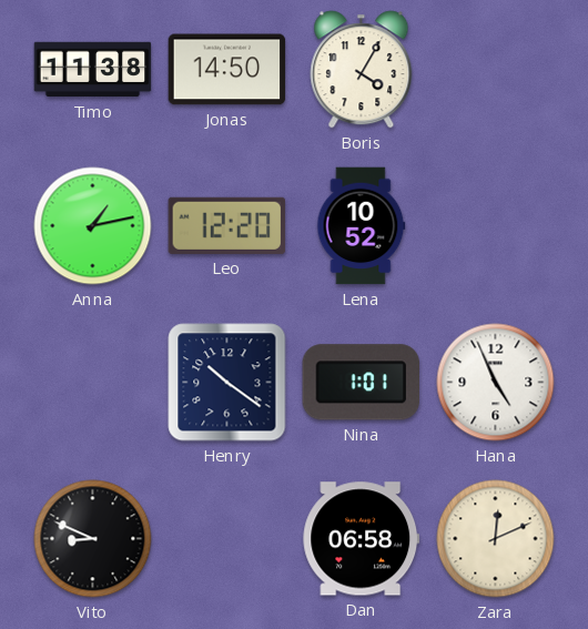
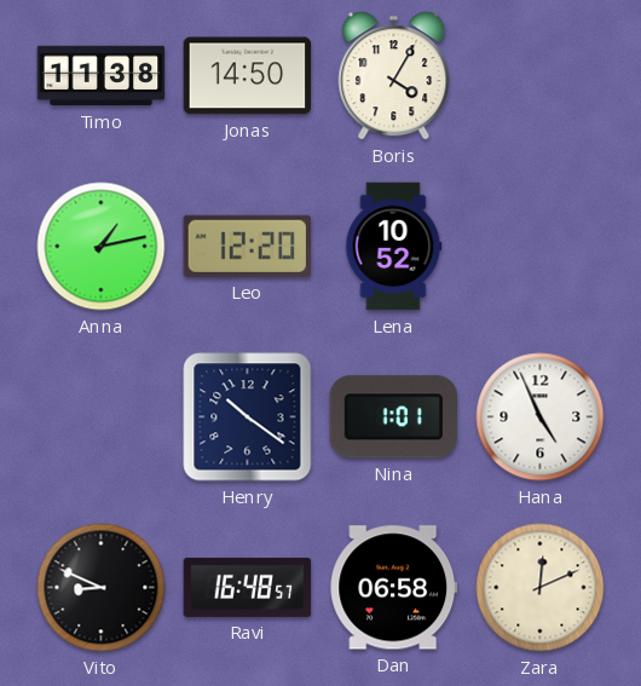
Ravi: none -> 16:48
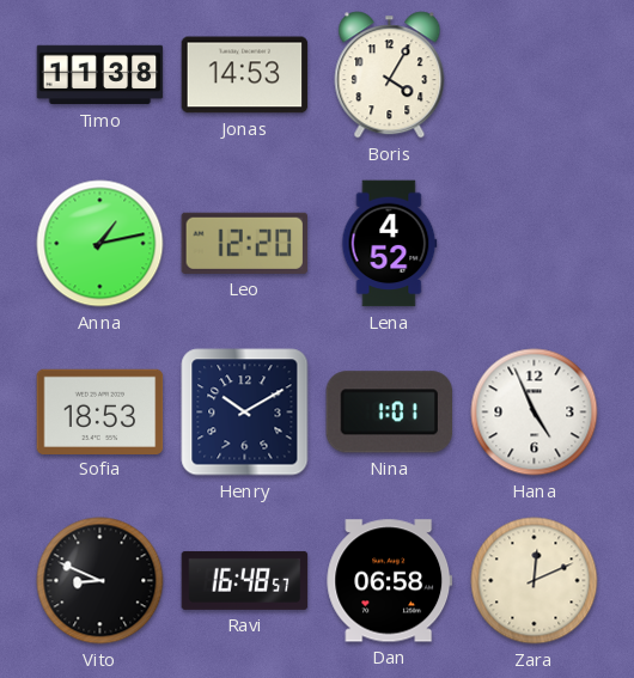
Jonas: 14:50 -> 14:53
Lena: 10:52 -> 4:52
Sofia: none -> 18:53
Henry: 10:21 -> 10:10
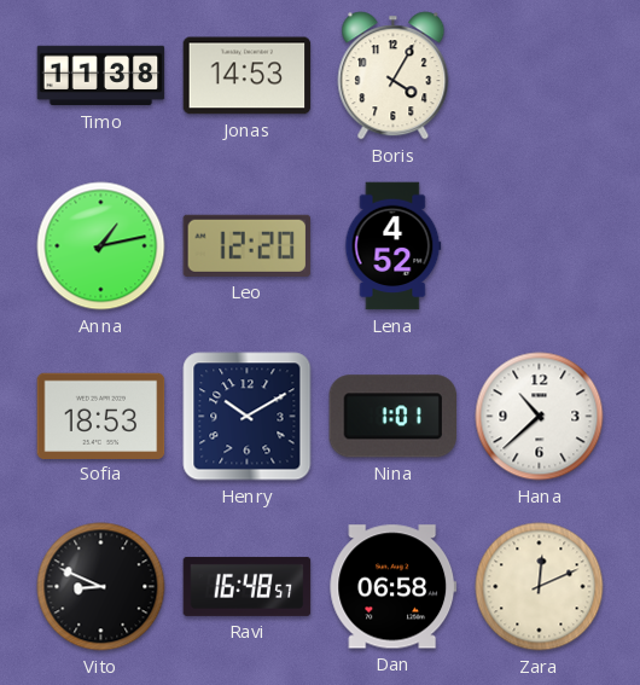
Hana: 4:56 -> 10:38
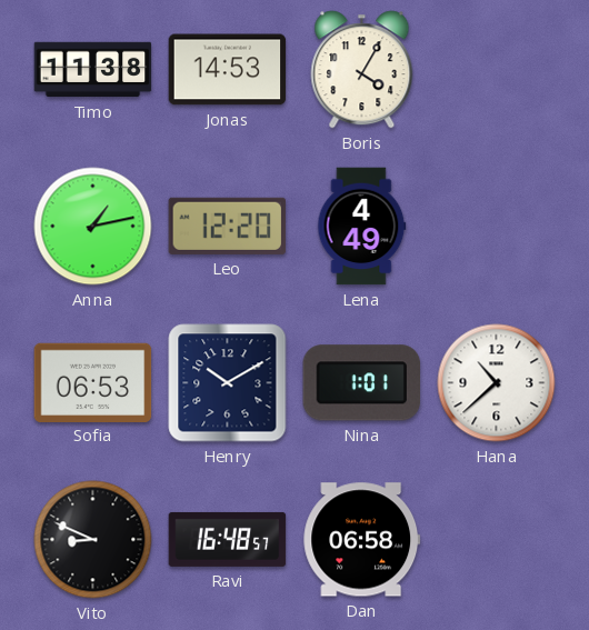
Lena: 4:52 -> 4:49
Sofia: 18:53 -> 06:53
Zara: 12:11 -> none
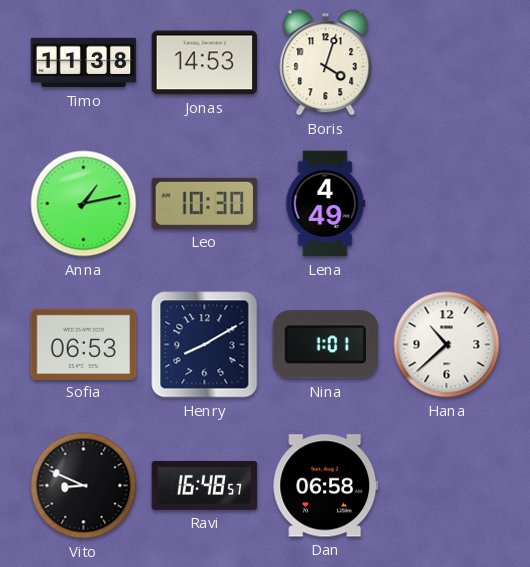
Boris: 4:05 -> 4:03
Leo: 12:20 -> 10:30
Henry: 10:10 -> 8:10
